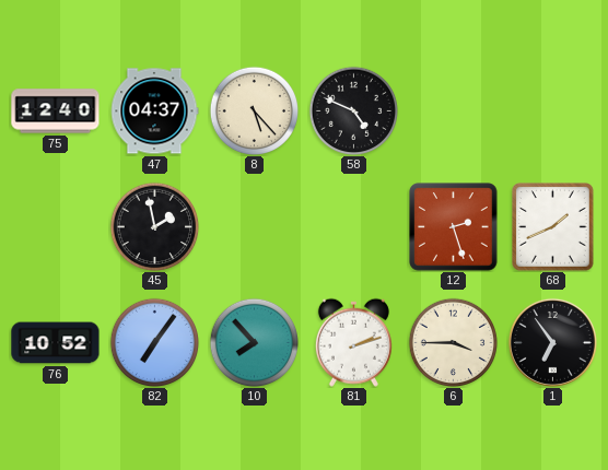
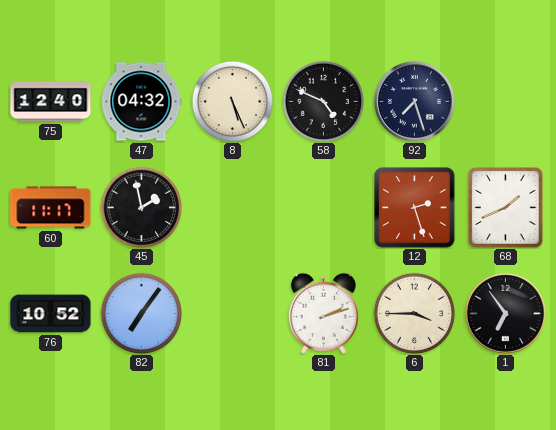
47: 04:37 -> 04:32
8: 5:23 -> 5:26
92: none -> 7:27
60: none -> 11:17
10: 7:53 -> none
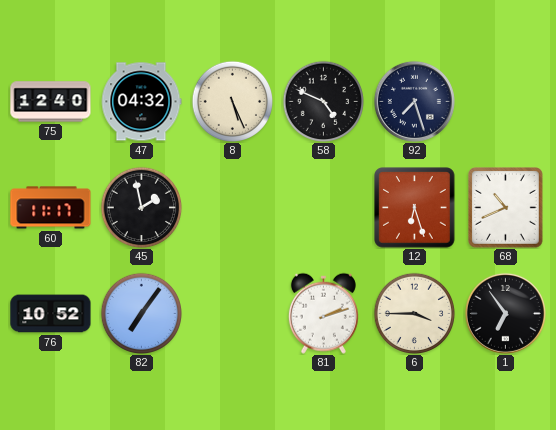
12: 2:27 -> 6:27
68: 1:41 -> 10:41
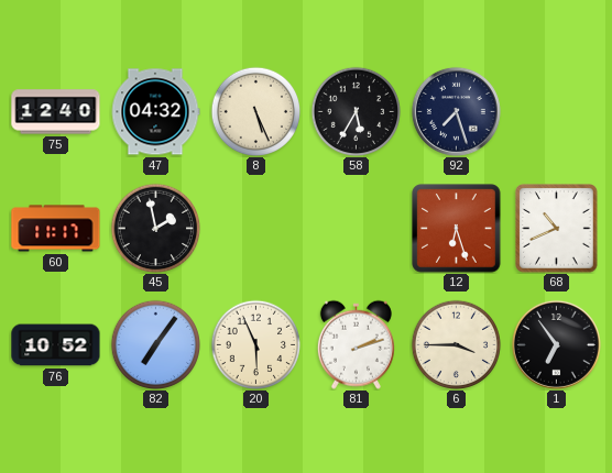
58: 4:49 -> 5:35
20: none -> 5:56
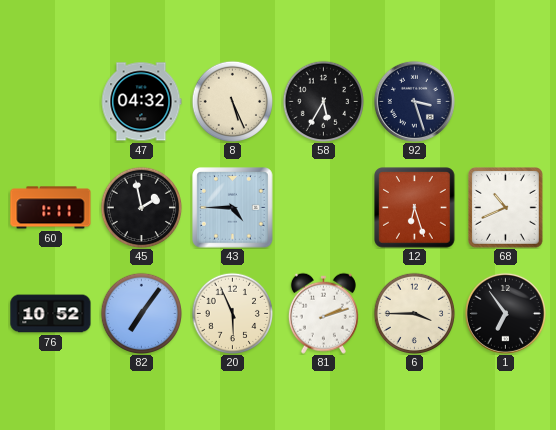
75: 12:40 -> none
92: 7:27 -> 3:27
60: 11:17 -> 1:11
43: none -> 4:45
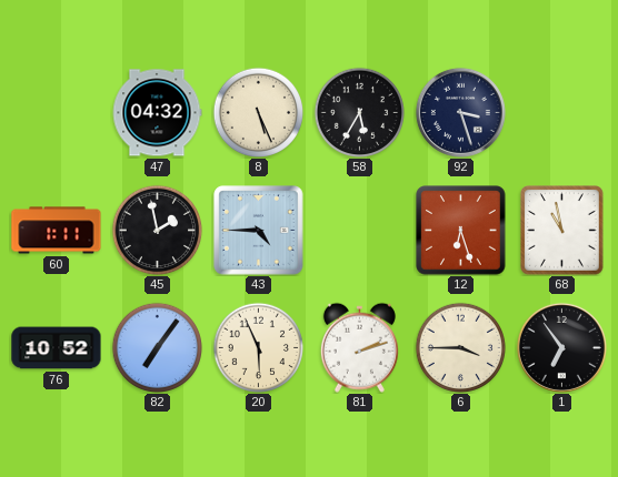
68: 10:41 -> 10:58
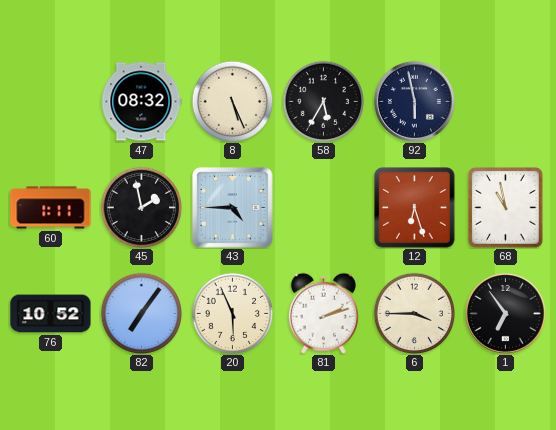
47: 04:32 -> 08:32
92: 3:27 -> 5:58
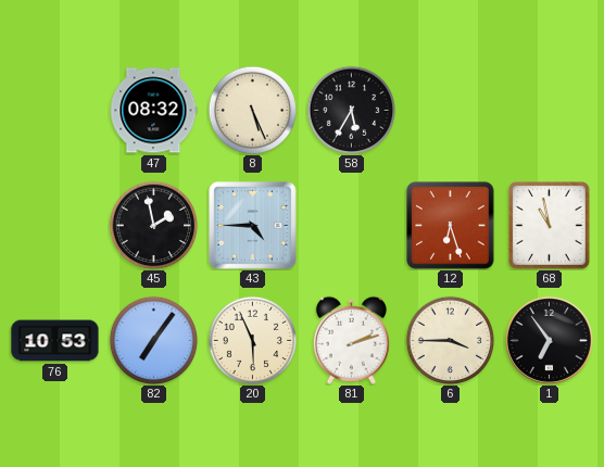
92: 5:58 -> none
60: 1:11 -> none
76: 10:52 -> 10:53
